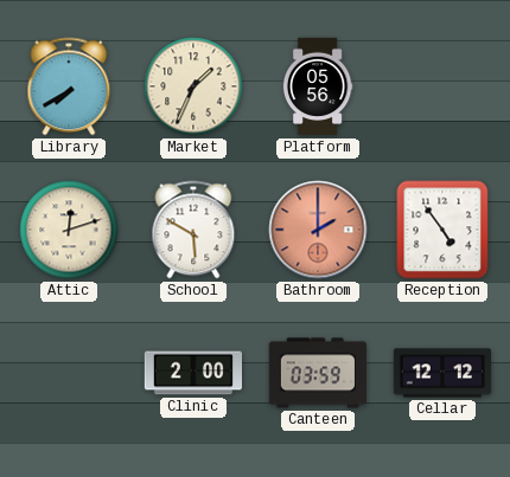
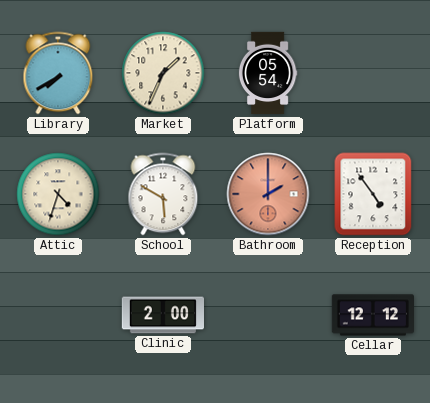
Platform: 05:56 -> 05:54
Attic: 12:12 -> 4:33
Canteen: 03:59 -> none
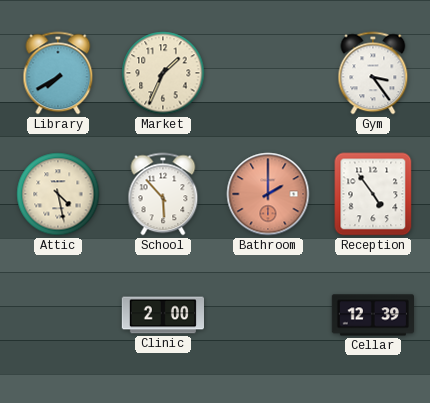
Platform: 05:54 -> none
Gym: none -> 3:24
Attic: 4:33 -> 4:28
School: 5:50 -> 5:53
Cellar: 12:12 -> 12:39
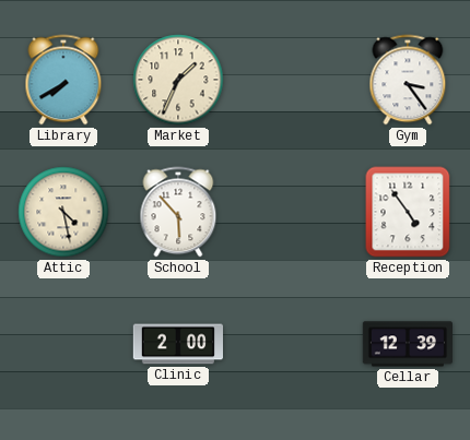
Bathroom: 2:00 -> none
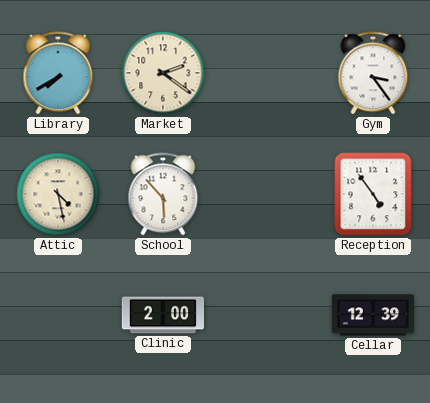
Market: 1:34 -> 2:21
